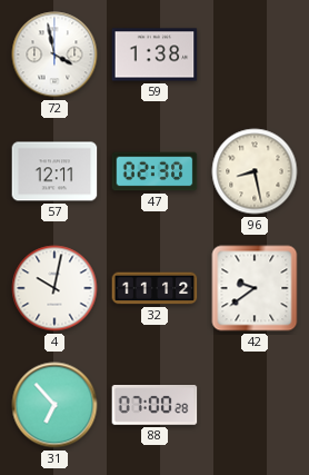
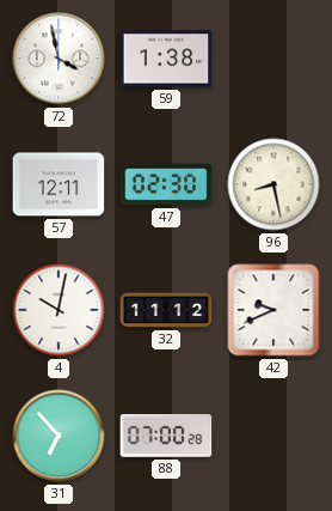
42: 9:39 -> 9:41
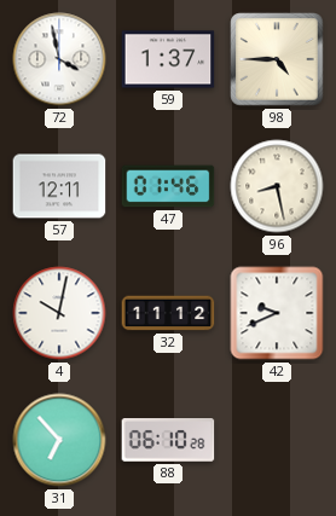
59: 1:38 -> 1:37
98: none -> 4:45
47: 02:30 -> 01:46
88: 07:00 -> 06:10
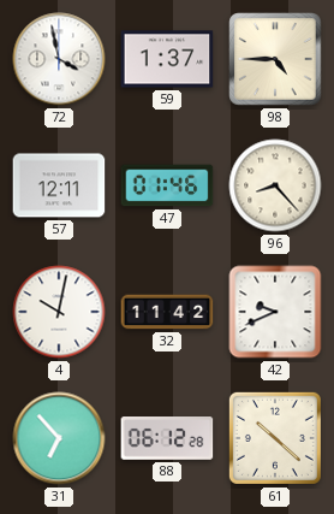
96: 8:28 -> 8:23
32: 11:12 -> 11:42
88: 06:10 -> 06:12
61: none -> 10:22
